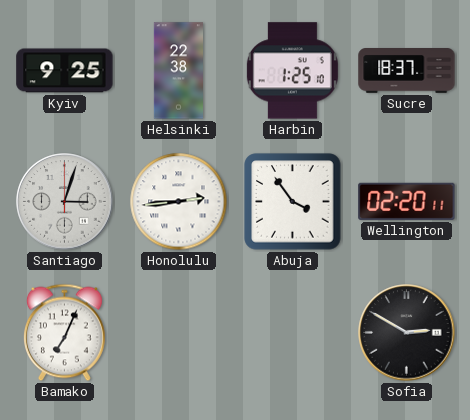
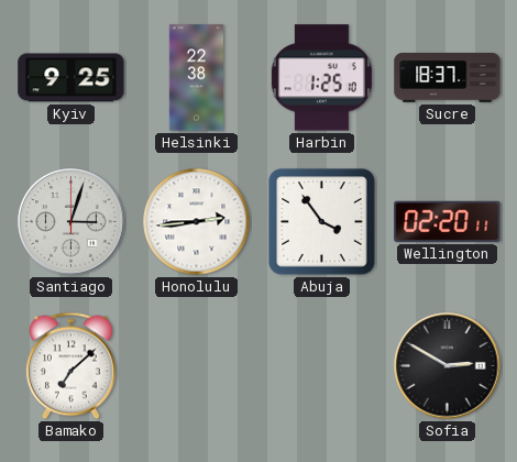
Bamako: 7:04 -> 7:08
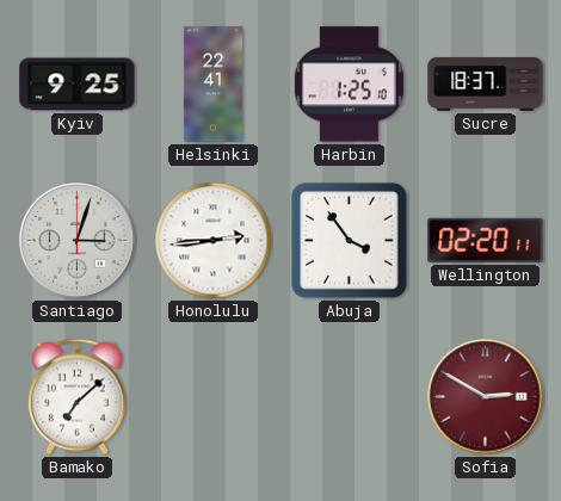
Helsinki: 22:38 -> 22:41
Sofia dial: black -> burgundy
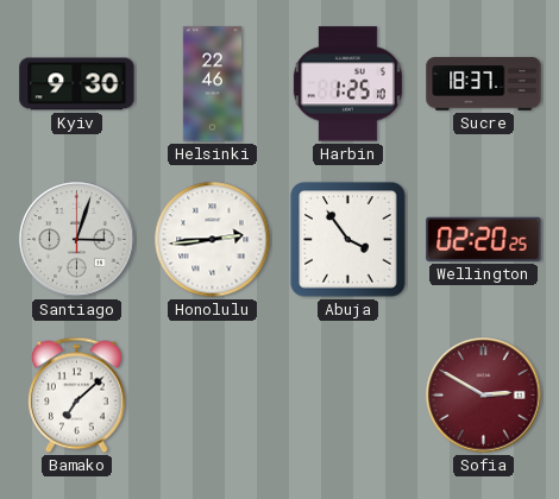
Kyiv: 9:25 -> 9:30
Helsinki: 22:41 -> 22:46
Wellington: 02:20:11 -> 02:20:25
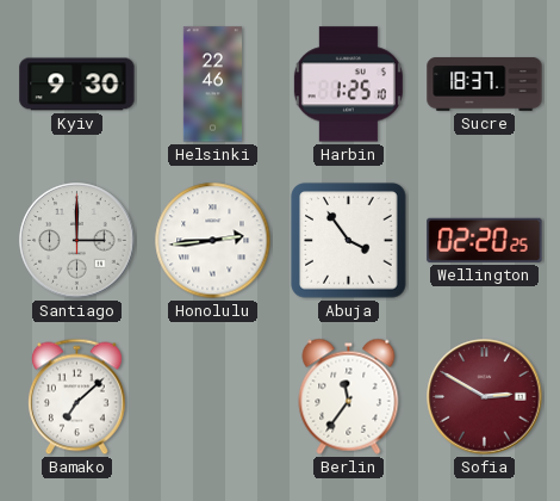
Santiago: 3:03 -> 3:00
Berlin: none -> 11:36
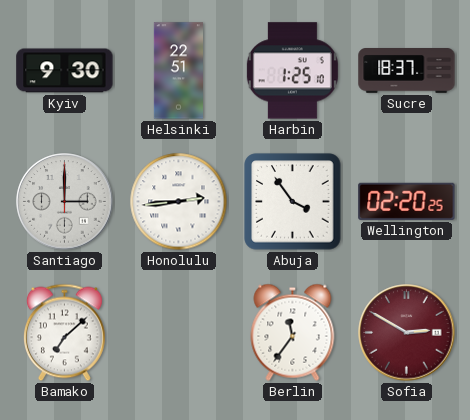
Helsinki: 22:46 -> 22:51
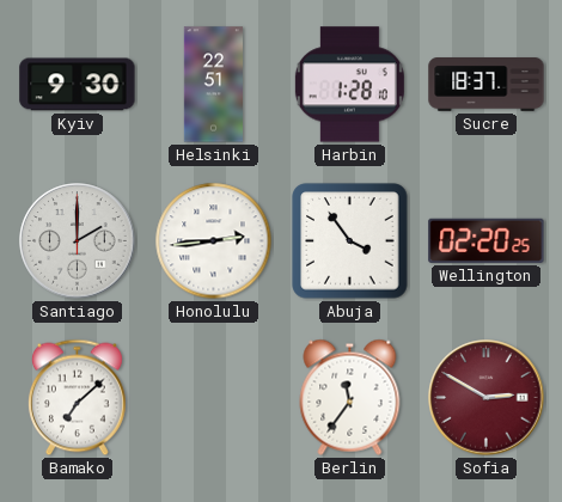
Harbin: 1:25 -> 1:28
Santiago: 3:00 -> 2:00
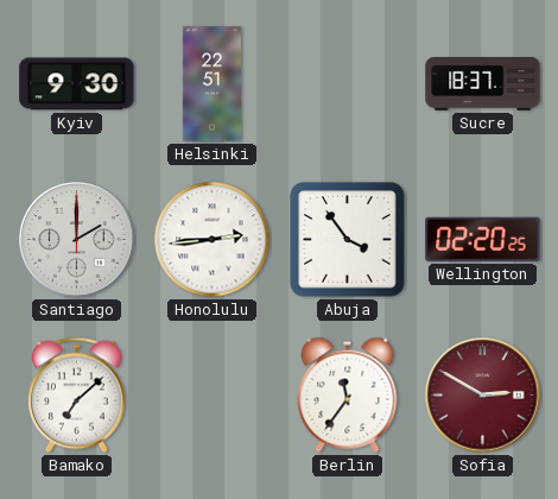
Harbin: 1:28 -> none
